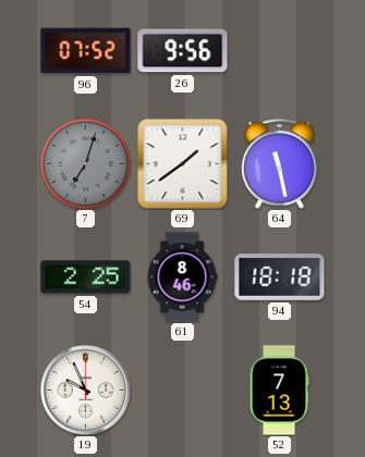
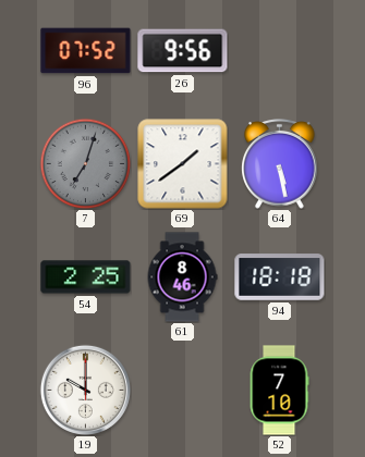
64: 11:28 -> 5:28
19: 9:56 -> 10:00
52: 7:13 -> 7:10
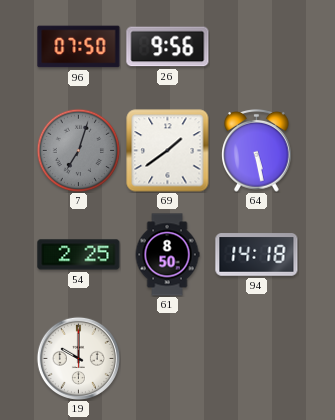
96: 07:52 -> 07:50
61: 8:46 -> 8:50
94: 18:18 -> 14:18
52: 7:10 -> none
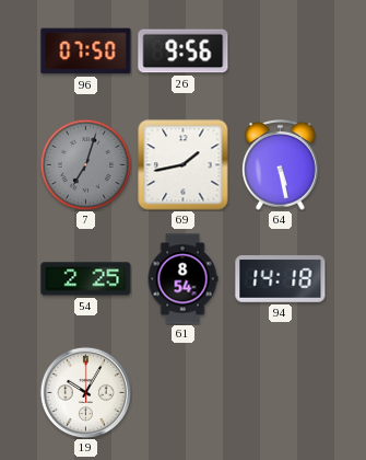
69: 1:39 -> 1:43
61: 8:50 -> 8:54
19: 10:00 -> 10:05
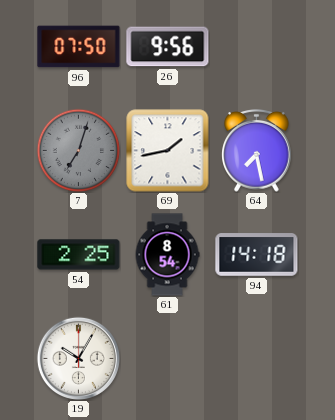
64: 5:28 -> 7:28
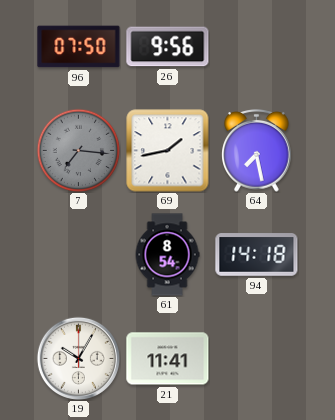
7: 7:03 -> 7:16
54: 2:25 -> none
21: none -> 11:41
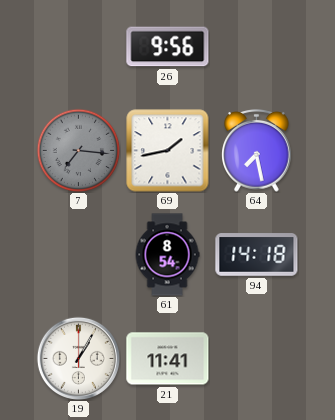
96: 07:50 -> none
19: 10:05 -> 1:05
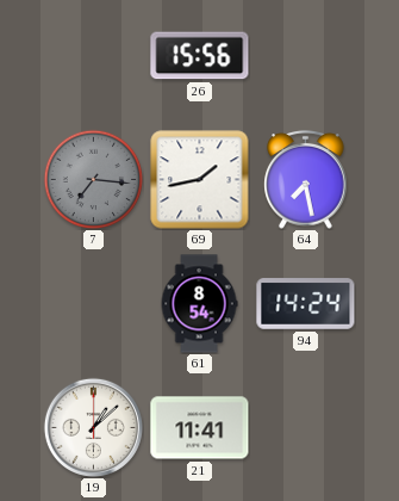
26: 9:56 -> 15:56
94: 14:18 -> 14:24
19: 1:05 -> 1:08
